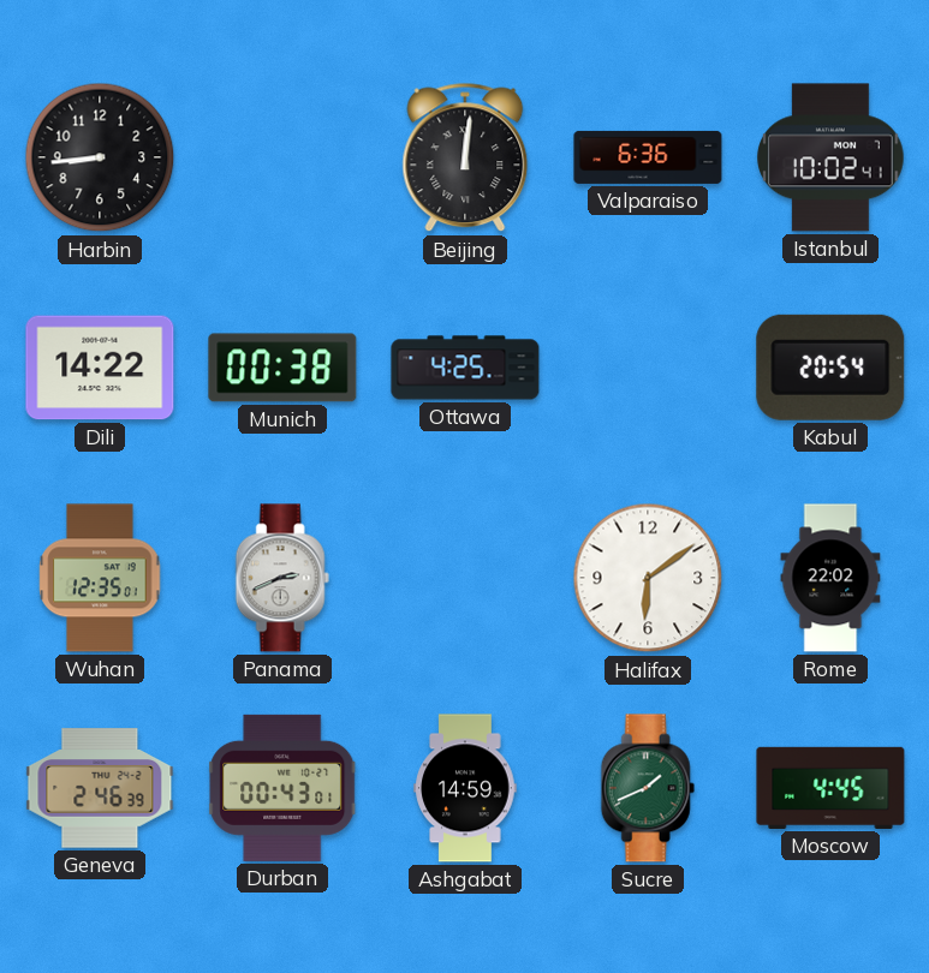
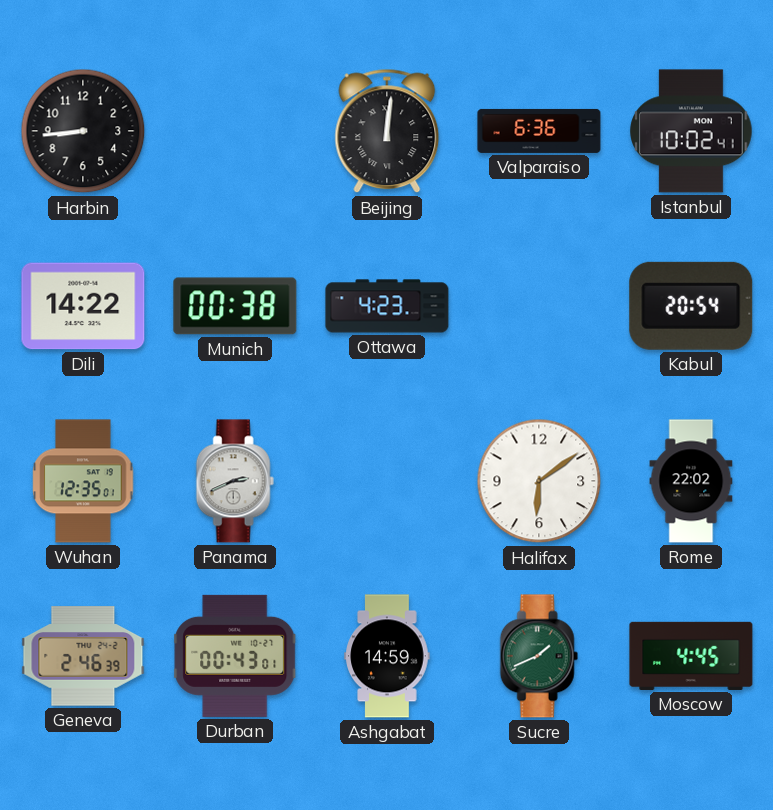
Ottawa: 4:25 -> 4:23
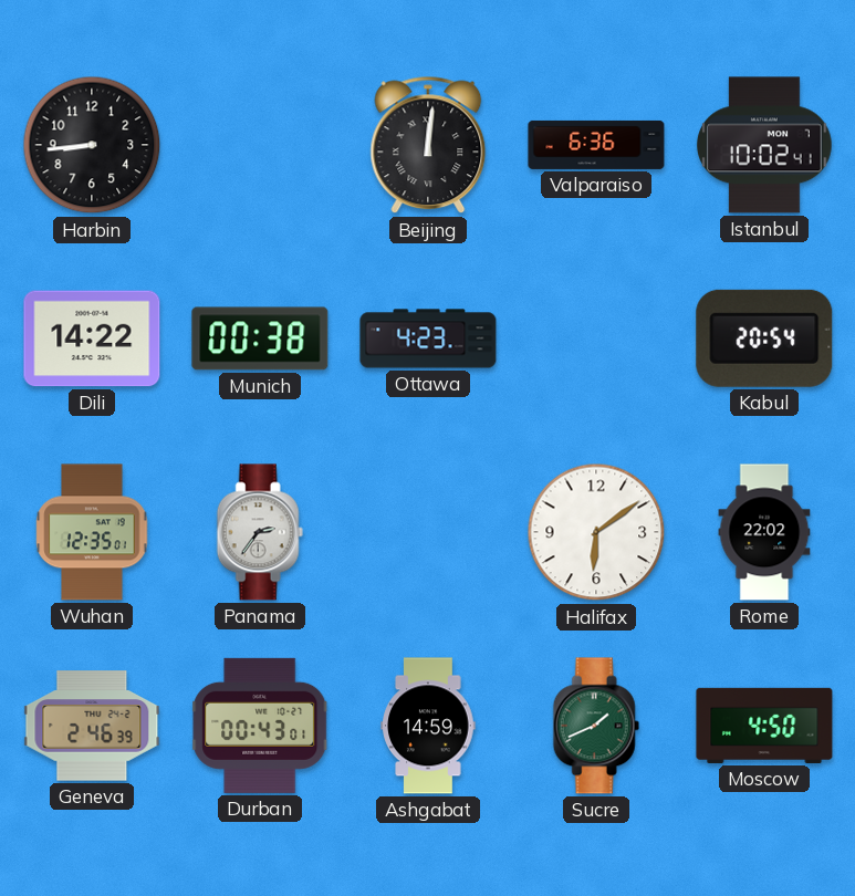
Panama: 2:41 -> 2:36
Moscow: 4:45 -> 4:50
